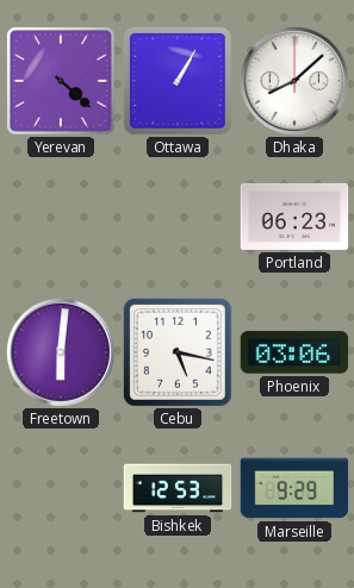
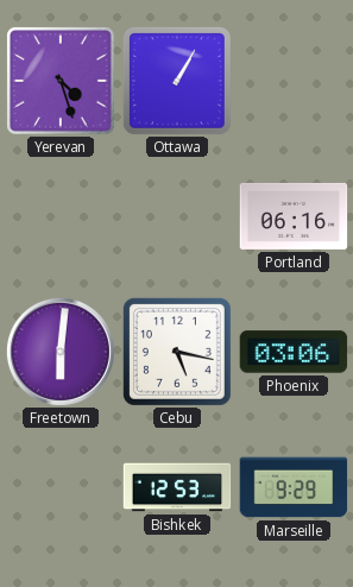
Yerevan: 4:22 -> 4:27
Dhaka: 8:08 -> none
Portland: 06:23 -> 06:16
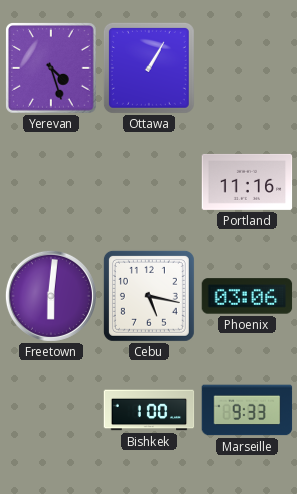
Portland: 06:16 -> 11:16
Bishkek: 12:53 -> 1:00
Marseille: 9:29 -> 9:33
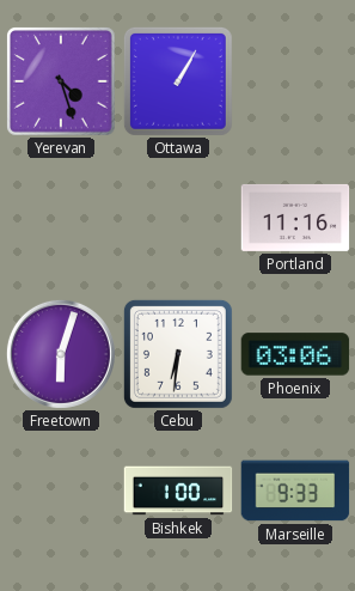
Freetown: 6:01 -> 6:03
Cebu: 5:17 -> 6:31
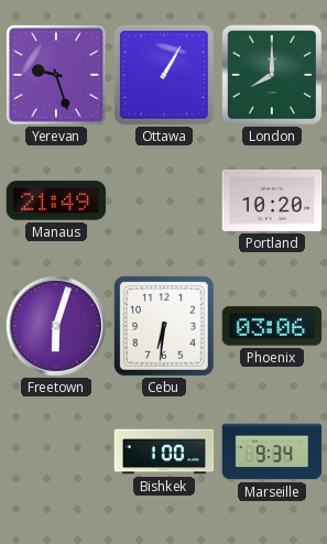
Yerevan: 4:27 -> 9:27
London: none -> 8:00
Manaus: none -> 21:49
Portland: 11:16 -> 10:20
Marseille: 9:33 -> 9:34
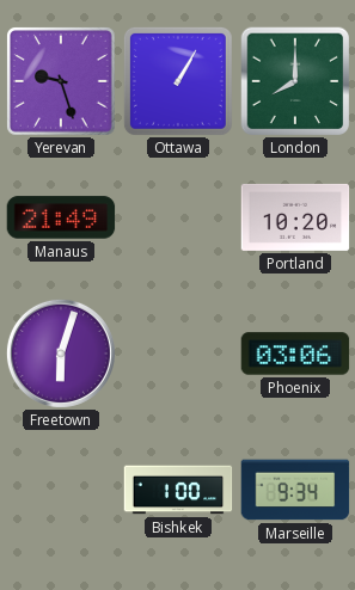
Cebu: 6:31 -> none
